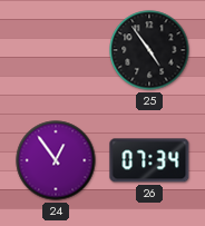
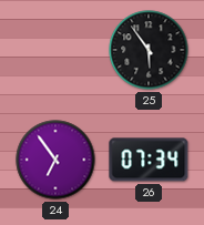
25: 4:54 -> 5:54
24: 12:54 -> 6:54
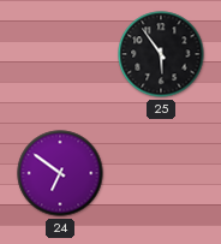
24: 6:54 -> 6:51
26: 07:34 -> none
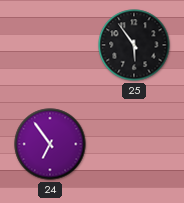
24: 6:51 -> 6:54
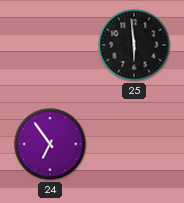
25: 5:54 -> 5:59
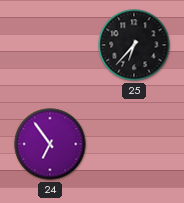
25: 5:59 -> 6:37
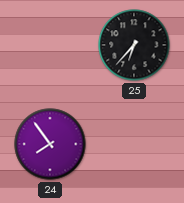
24: 6:54 -> 7:54
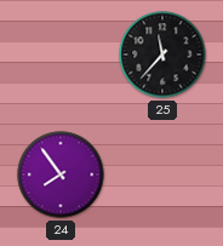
25: 6:37 -> 11:37
